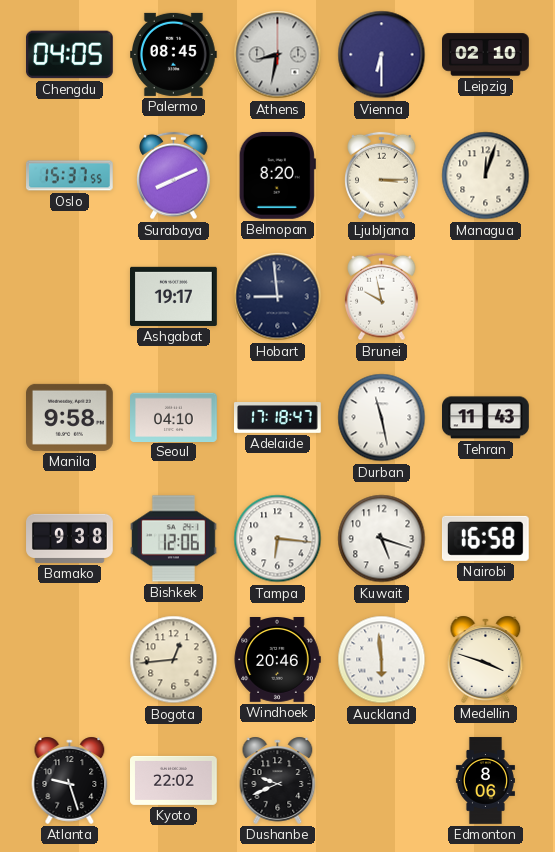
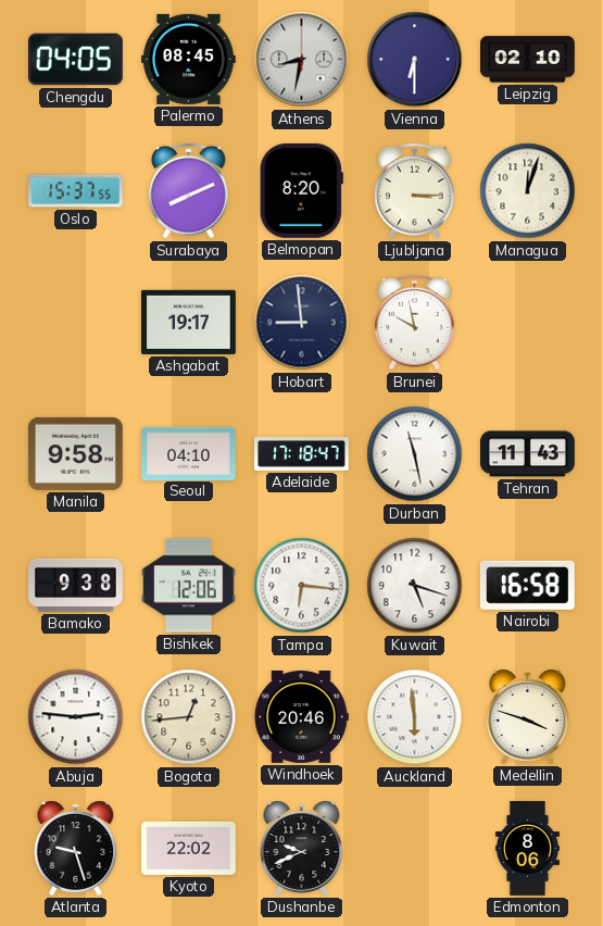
Abuja: none -> 2:46
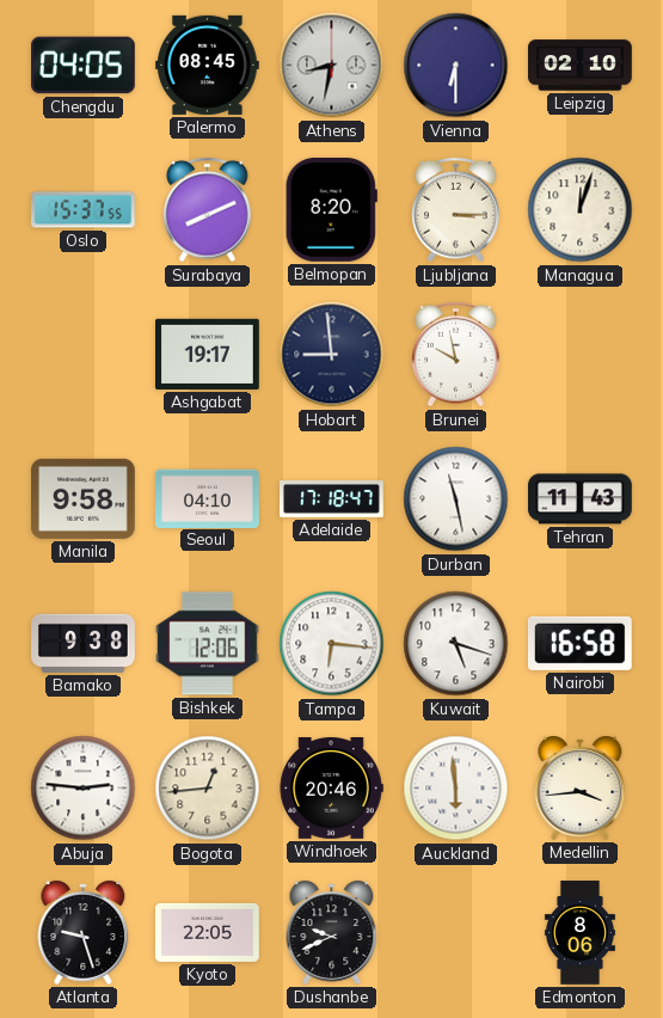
Medellin: 3:48 -> 3:44
Kyoto: 22:02 -> 22:05
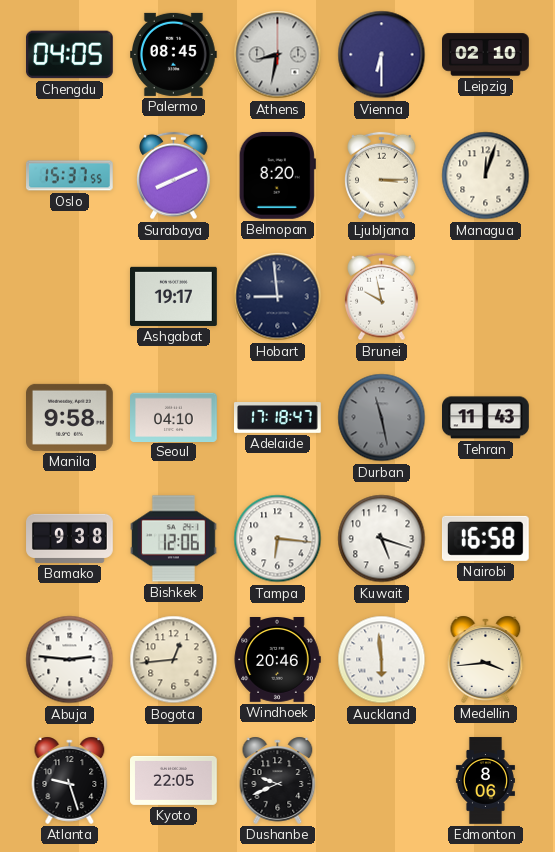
Durban dial: white -> grey
